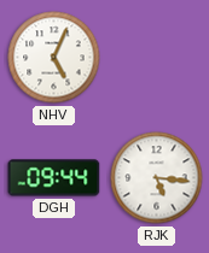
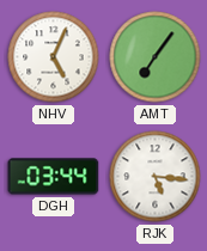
AMT: none -> 7:06
DGH: 09:44 -> 03:44
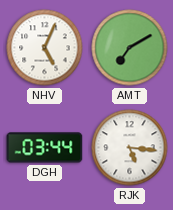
AMT: 7:06 -> 7:10
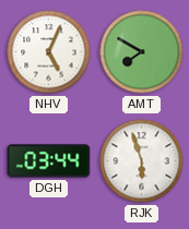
AMT: 7:10 -> 7:50
RJK: 5:16 -> 5:57
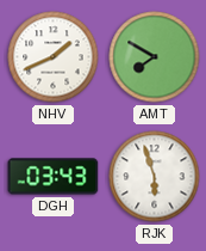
NHV: 5:04 -> 1:41
DGH: 03:44 -> 03:43
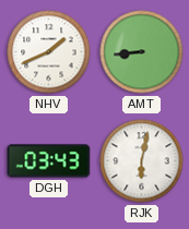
AMT: 7:50 -> 8:44
RJK: 5:57 -> 6:02
